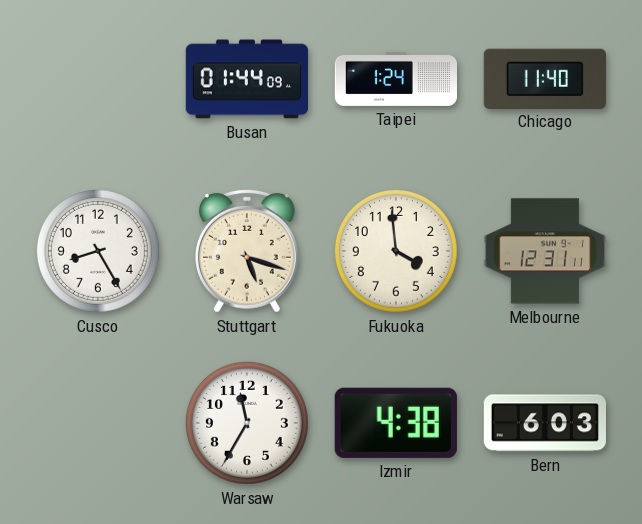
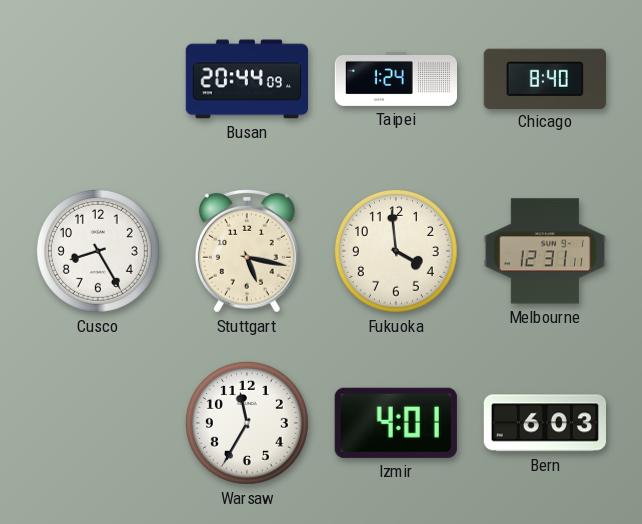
Busan: 01:44 -> 20:44
Chicago: 11:40 -> 8:40
Stuttgart: 5:18 -> 5:17
Izmir: 4:38 -> 4:01
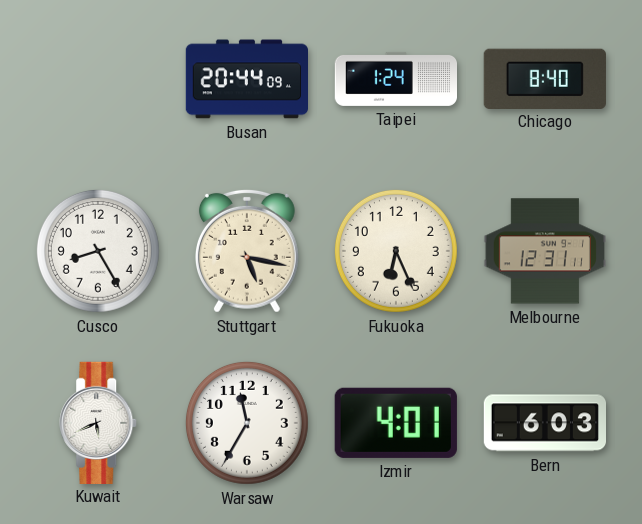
Fukuoka: 3:59 -> 6:26
Kuwait: none -> 5:41
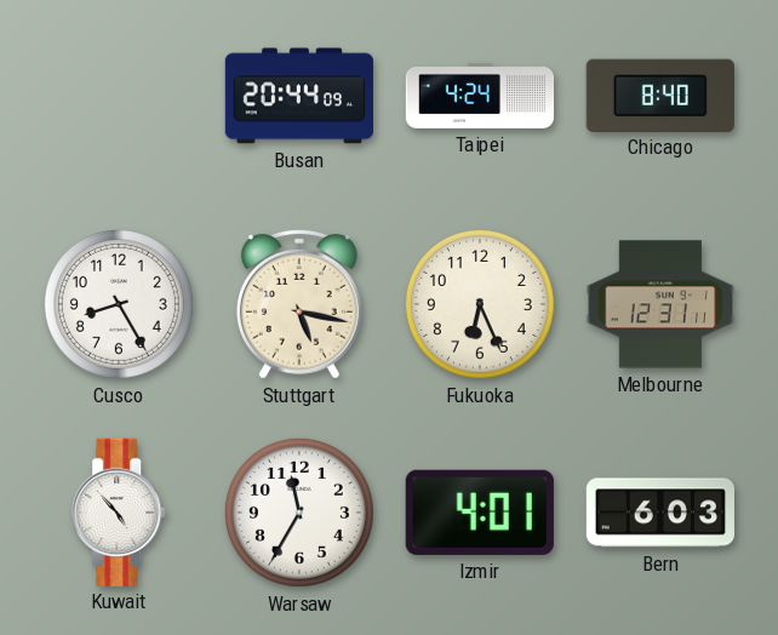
Taipei: 1:24 -> 4:24
Kuwait: 5:41 -> 4:53
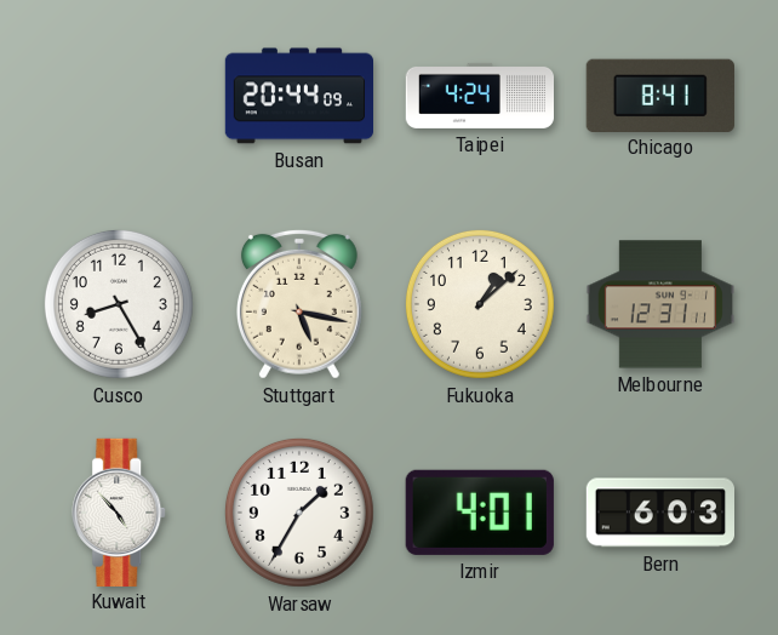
Chicago: 8:40 -> 8:41
Fukuoka: 6:26 -> 1:08
Warsaw: 11:35 -> 1:35
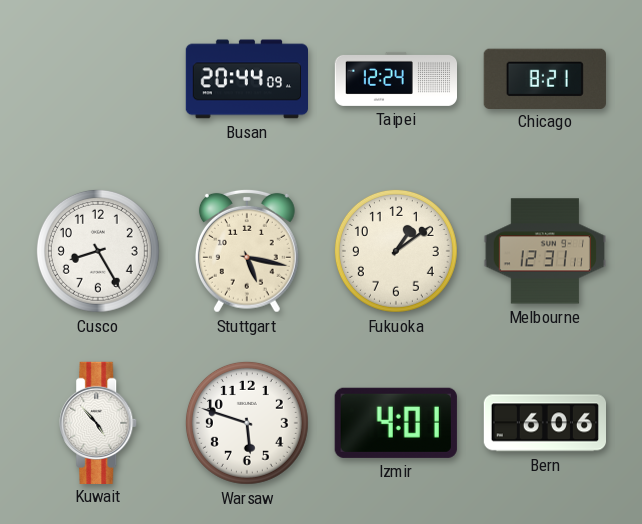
Taipei: 4:24 -> 12:24
Chicago: 8:41 -> 8:21
Fukuoka: 1:08 -> 1:09
Warsaw: 1:35 -> 5:48
Bern: 6:03 -> 6:06
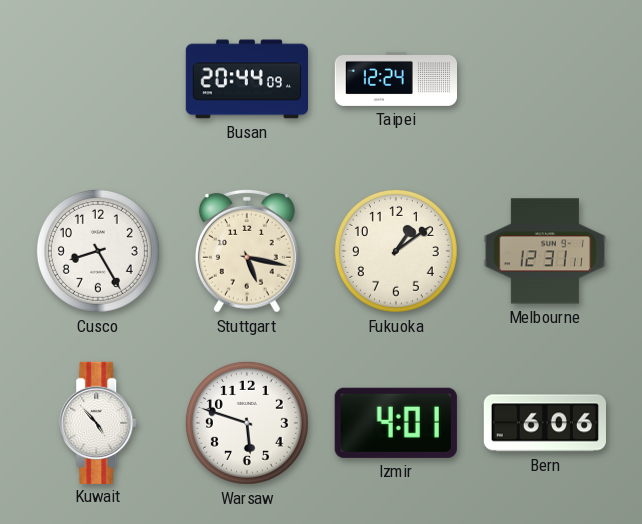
Chicago: 8:21 -> none
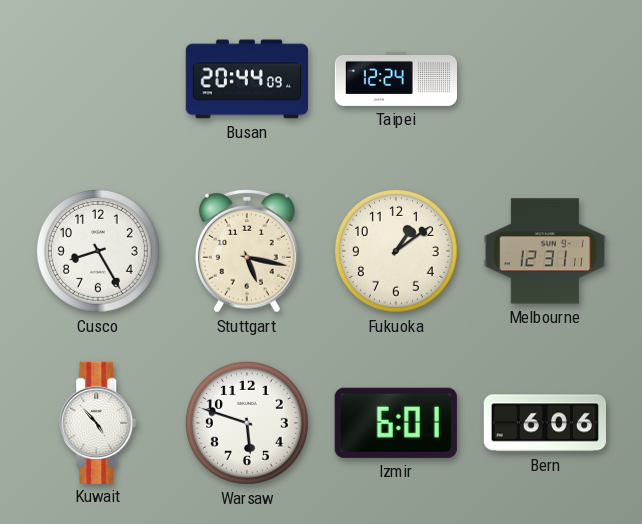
Izmir: 4:01 -> 6:01
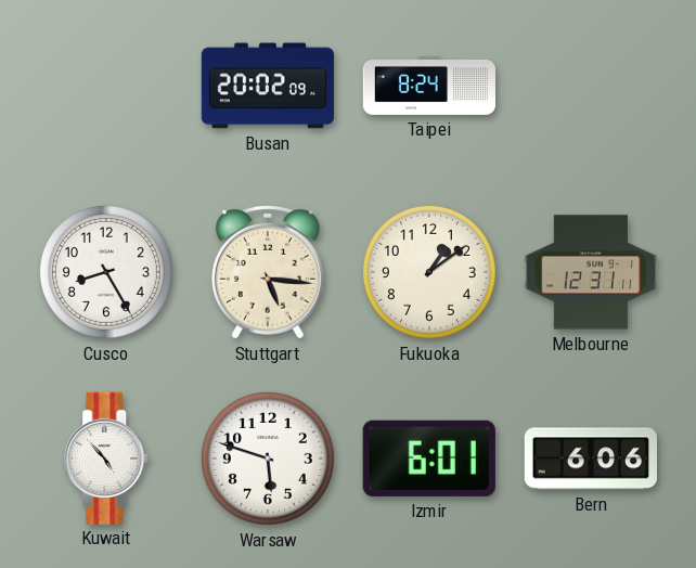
Busan: 20:44 -> 20:02
Taipei: 12:24 -> 8:24
Stuttgart: 5:17 -> 5:16
